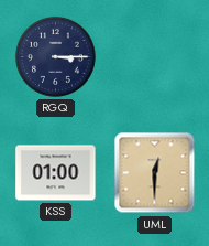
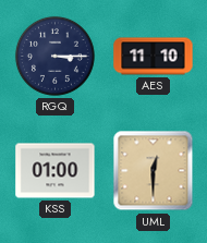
AES: none -> 11:10
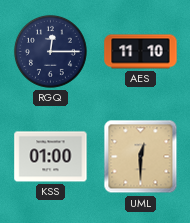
RGQ: 3:15 -> 12:15
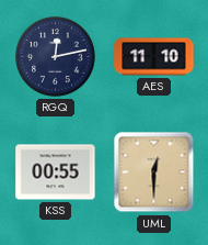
RGQ: 12:15 -> 12:13
KSS: 01:00 -> 00:55
